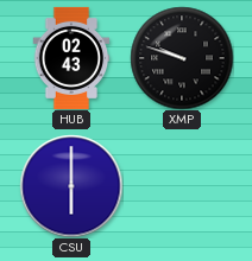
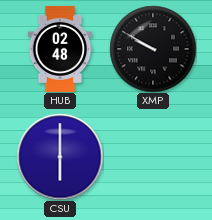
HUB: 02:43 -> 02:48
XMP: 9:48 -> 9:50
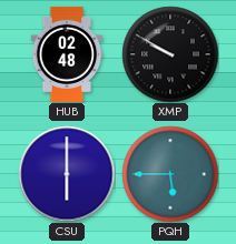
PQH: none -> 5:45
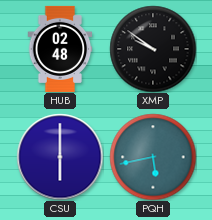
XMP: 9:50 -> 9:51
PQH: 5:45 -> 5:43
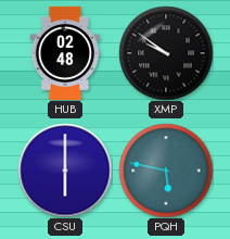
PQH: 5:43 -> 5:47
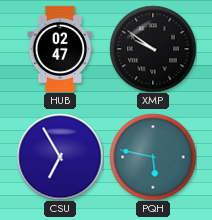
HUB: 02:48 -> 02:47
CSU: 6:00 -> 6:55
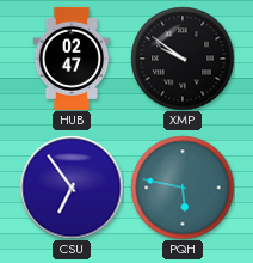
CSU: 6:55 -> 6:54
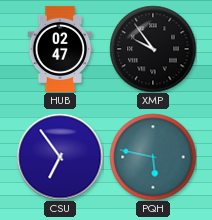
XMP: 9:51 -> 9:54
